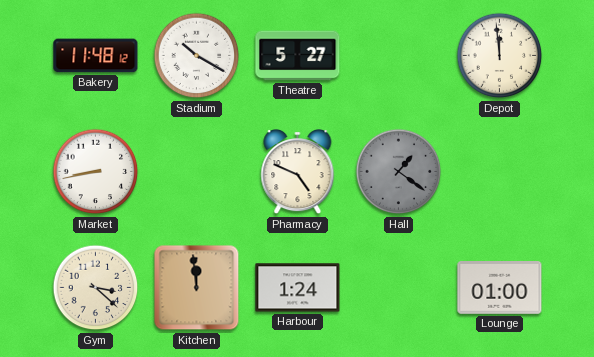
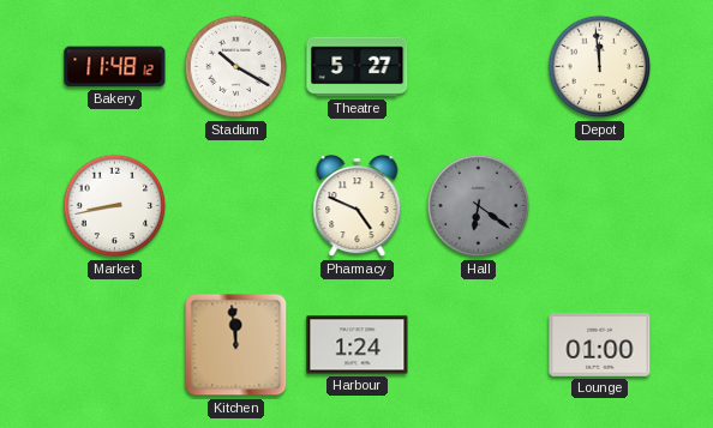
Hall: 1:21 -> 6:21
Gym: 3:22 -> none
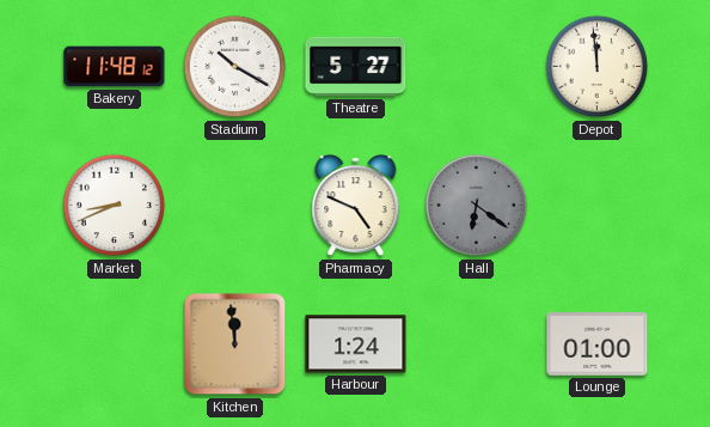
Market: 8:43 -> 8:41
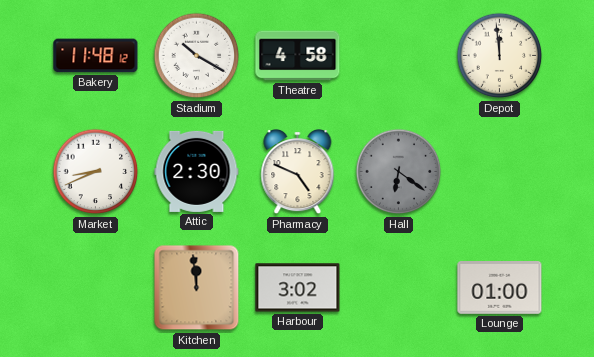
Theatre: 5:27 -> 4:58
Attic: none -> 2:30
Harbour: 1:24 -> 3:02
